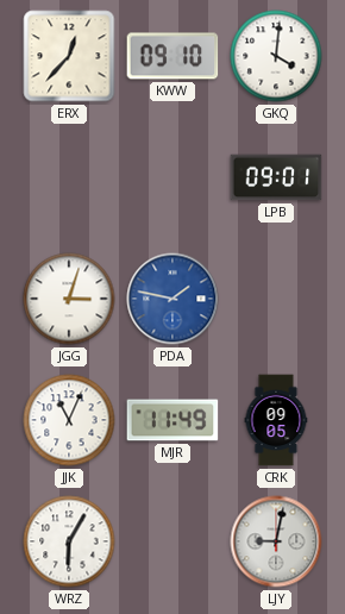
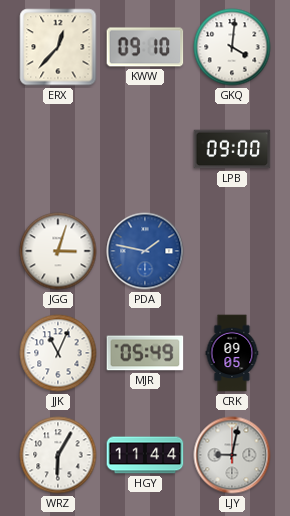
LPB: 09:01 -> 09:00
MJR: 11:49 -> 05:49
HGY: none -> 11:44
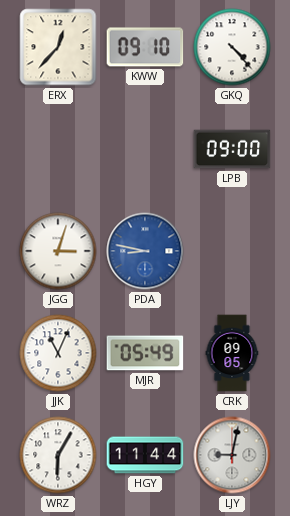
GKQ: 4:01 -> 4:23
PDA: 1:47 -> 8:47
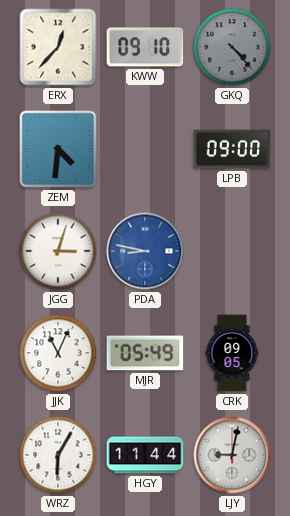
GKQ dial: white -> grey
ZEM: none -> 4:31
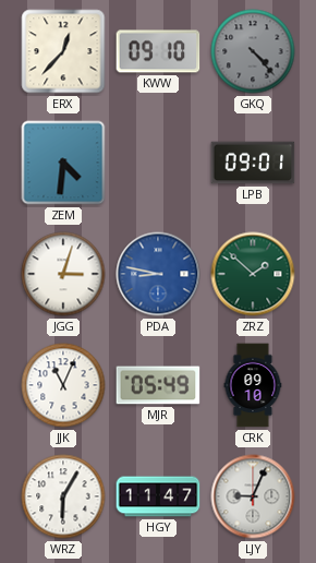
LPB: 09:00 -> 09:01
ZRZ: none -> 1:52
CRK: 09:05 -> 09:10
HGY: 11:44 -> 11:47
LJY: 9:02 -> 9:04
